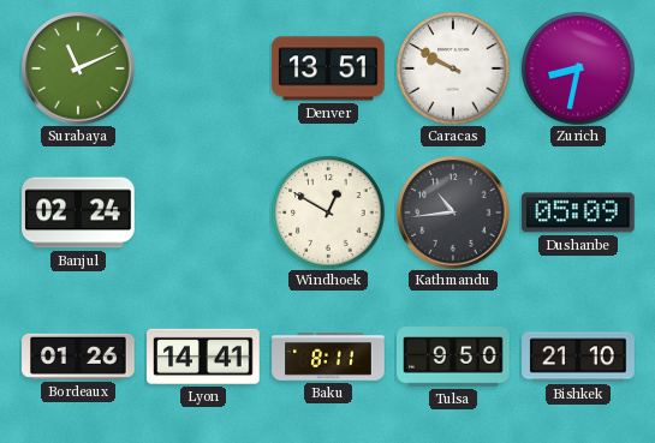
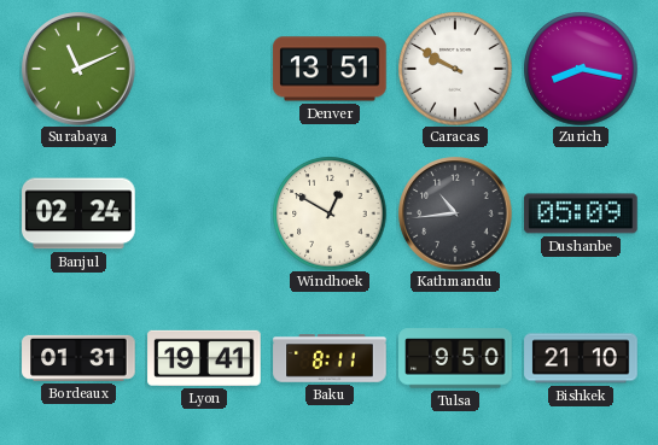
Zurich: 8:32 -> 8:17
Bordeaux: 01:26 -> 01:31
Lyon: 14:41 -> 19:41
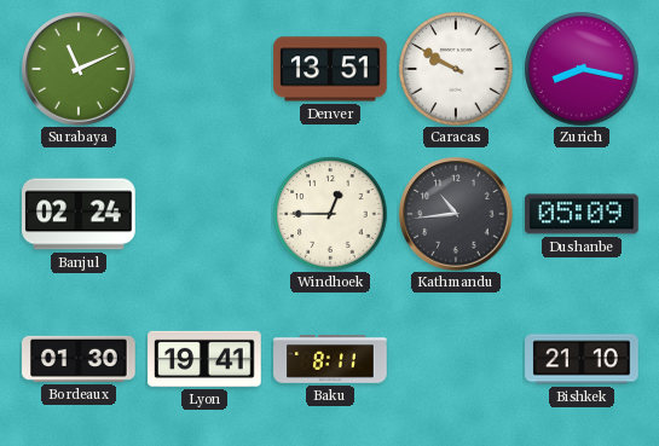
Windhoek: 12:50 -> 12:45
Bordeaux: 01:31 -> 01:30
Tulsa: 9:50 -> none
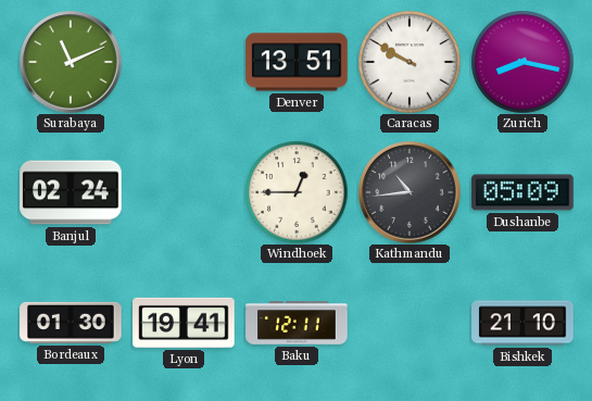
Baku: 8:11 -> 12:11
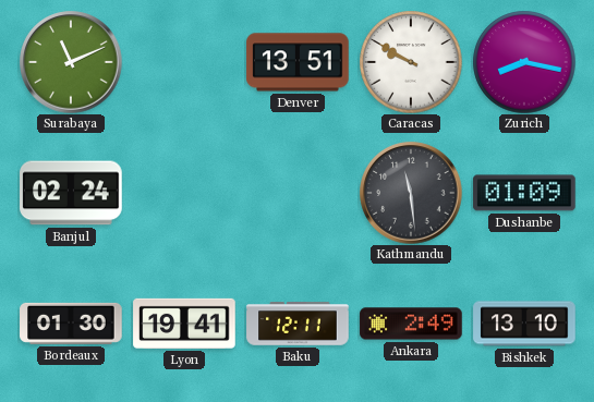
Windhoek: 12:45 -> none
Kathmandu: 10:44 -> 11:29
Dushanbe: 05:09 -> 01:09
Ankara: none -> 2:49
Bishkek: 21:10 -> 13:10
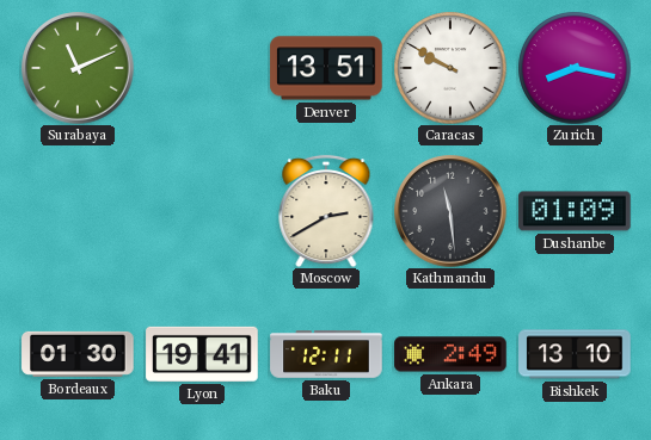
Banjul: 02:24 -> none
Moscow: none -> 2:40
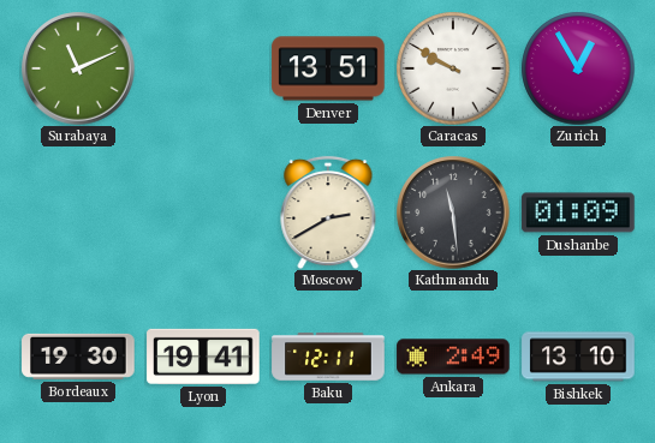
Zurich: 8:17 -> 12:55
Bordeaux: 01:30 -> 19:30
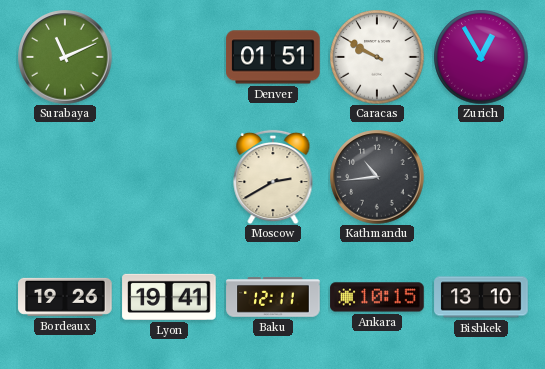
Denver: 13:51 -> 01:51
Kathmandu: 11:29 -> 10:44
Dushanbe: 01:09 -> none
Bordeaux: 19:30 -> 19:26
Ankara: 2:49 -> 10:15
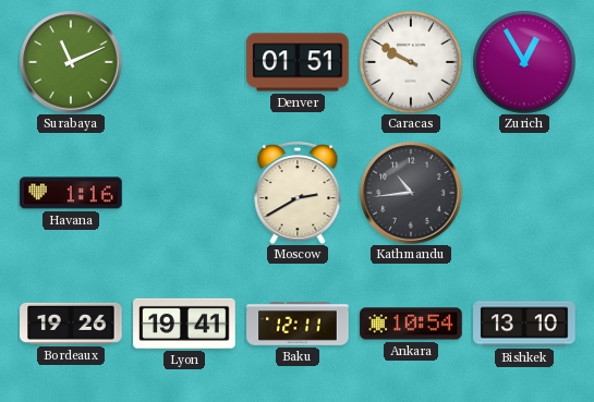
Havana: none -> 1:16
Ankara: 10:15 -> 10:54
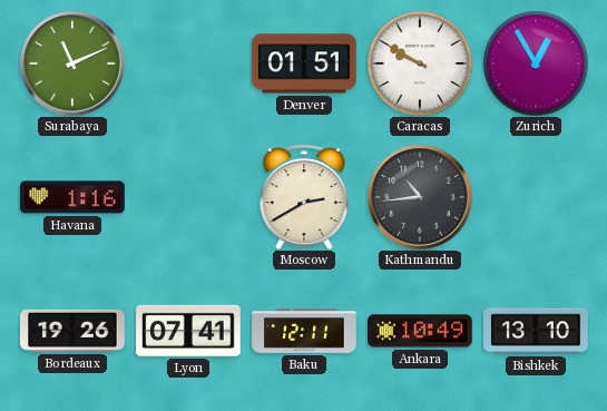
Lyon: 19:41 -> 07:41
Ankara: 10:54 -> 10:49
